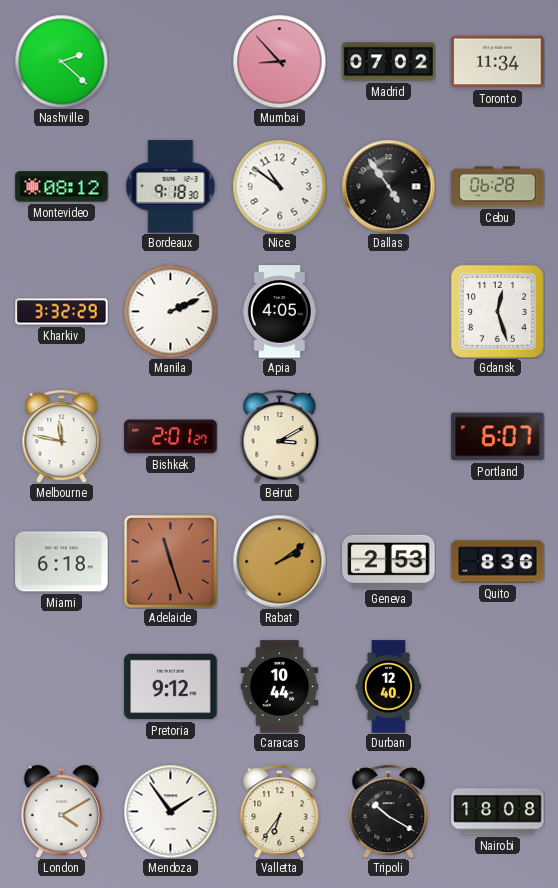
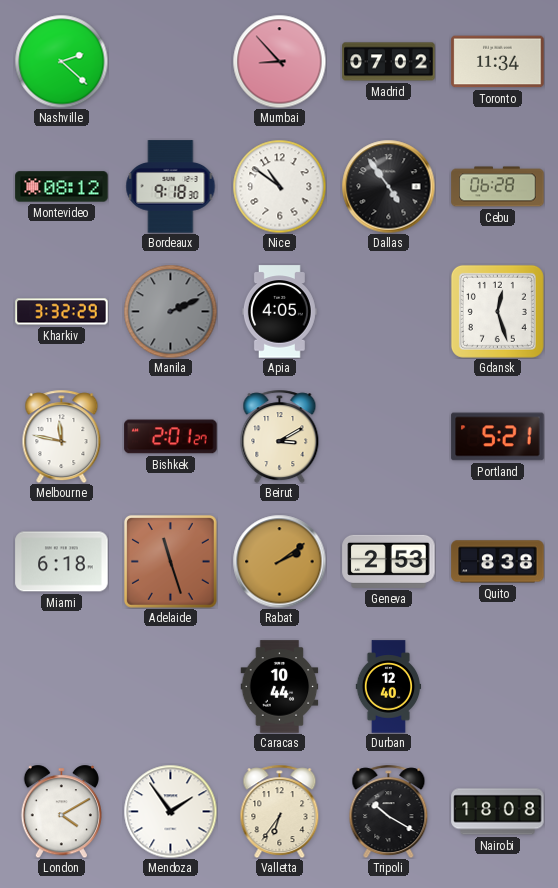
Manila dial: white -> grey
Portland: 6:07 -> 5:21
Quito: 8:36 -> 8:38
Pretoria: 9:12 -> none
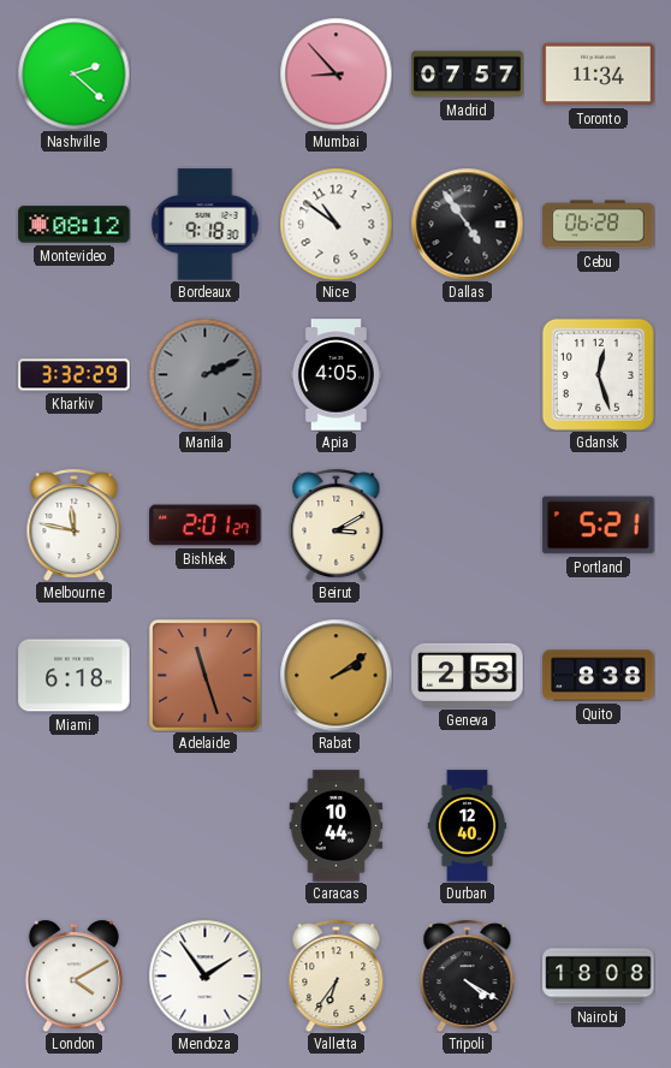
Madrid: 07:02 -> 07:57
Tripoli: 10:20 -> 4:20
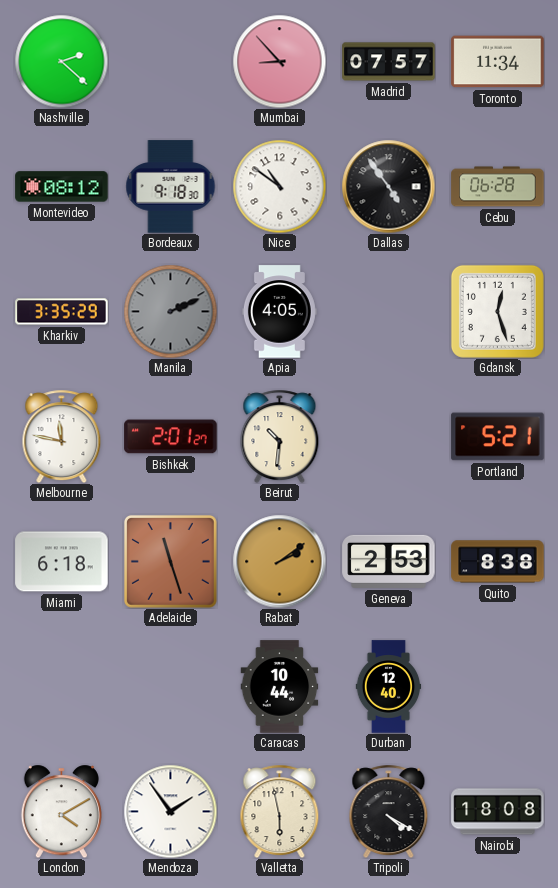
Kharkiv: 3:32 -> 3:35
Beirut: 3:10 -> 10:31
Valletta: 6:36 -> 5:58
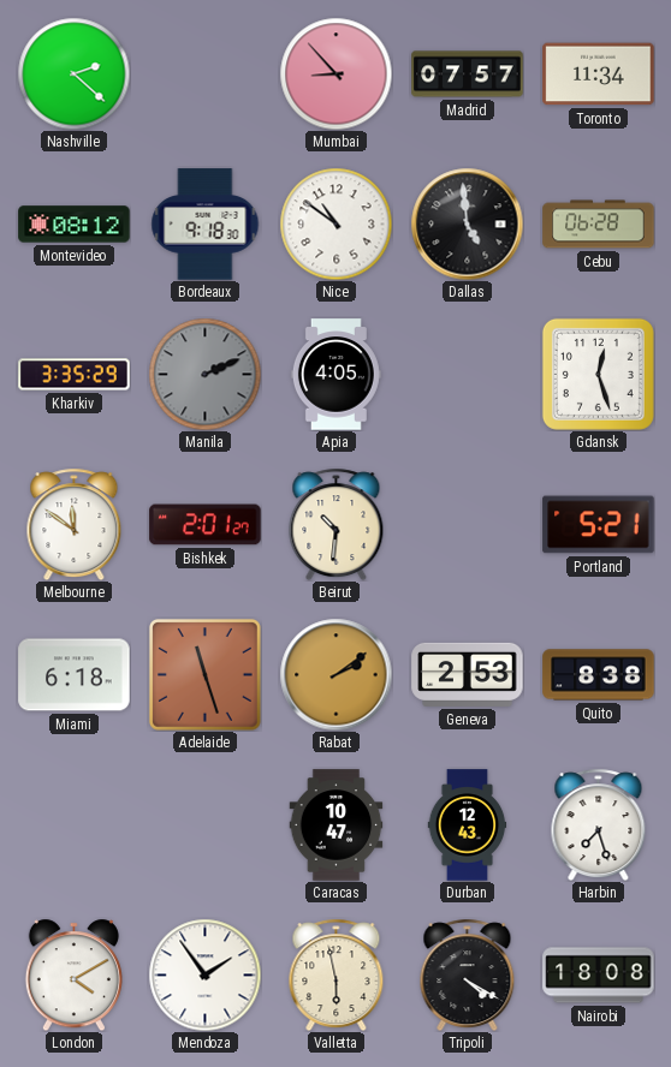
Dallas: 4:54 -> 4:59
Melbourne: 11:47 -> 11:51
Caracas: 10:44 -> 10:47
Durban: 12:40 -> 12:43
Harbin: none -> 7:27
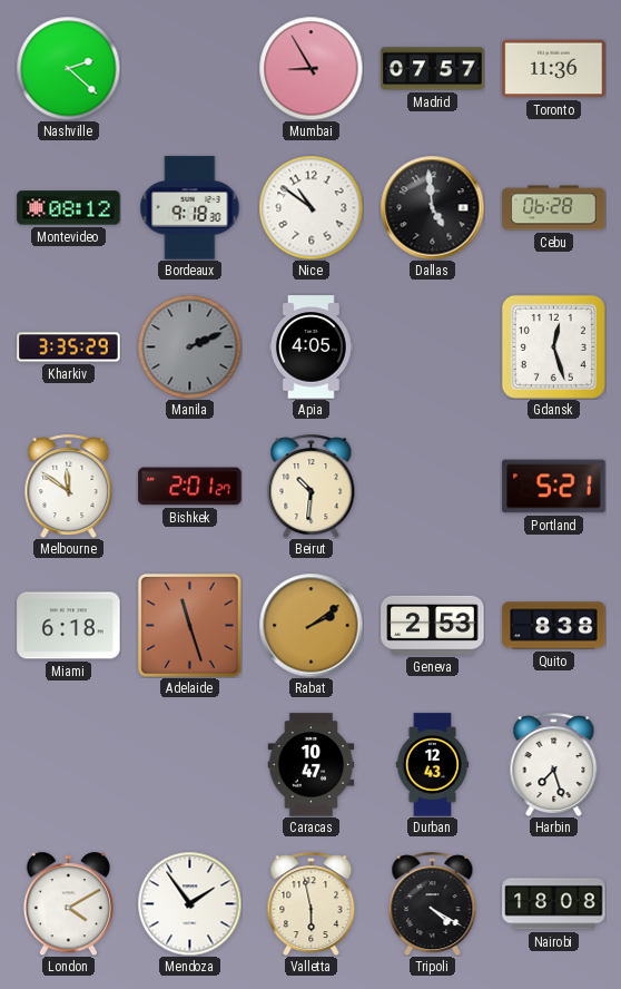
Mumbai: 8:53 -> 8:55
Toronto: 11:34 -> 11:36
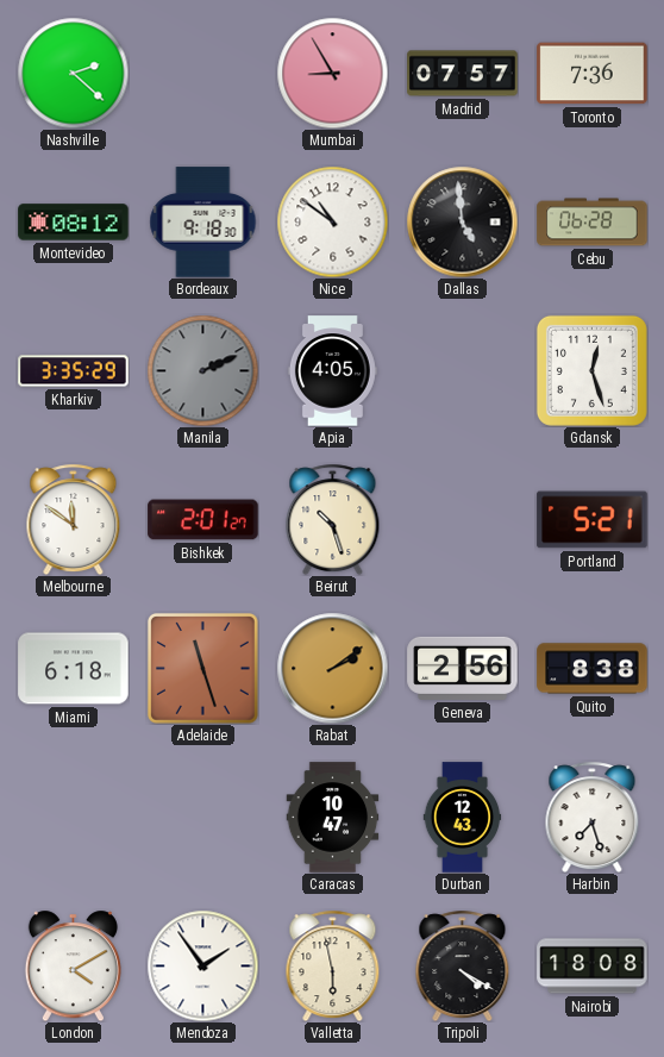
Toronto: 11:36 -> 7:36
Beirut: 10:31 -> 10:27
Geneva: 2:53 -> 2:56
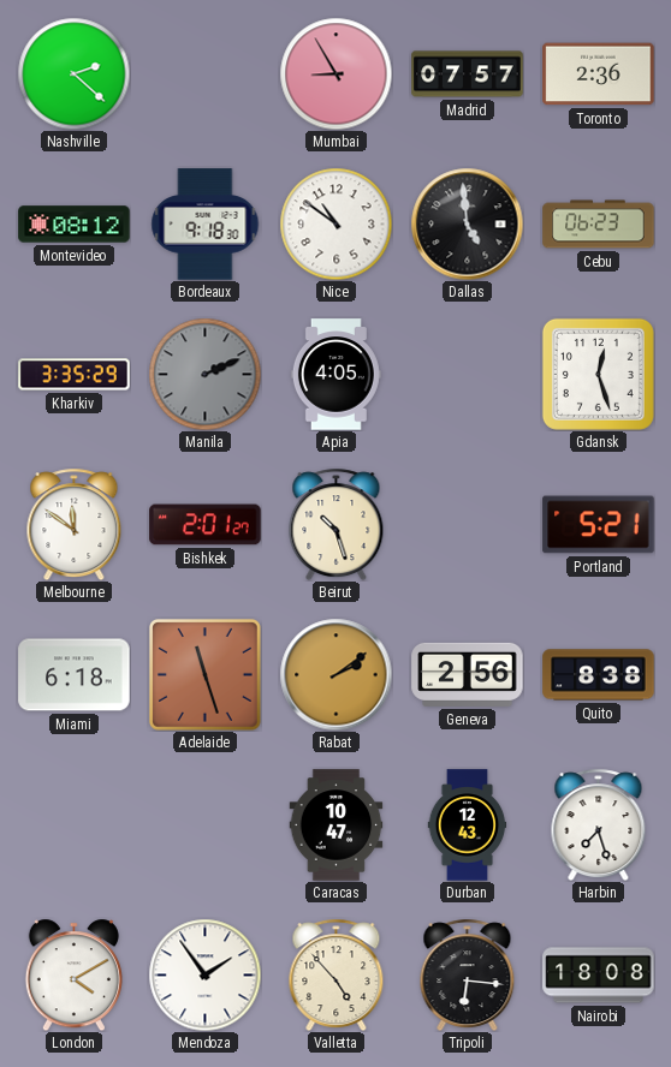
Toronto: 7:36 -> 2:36
Cebu: 06:28 -> 06:23
Valletta: 5:58 -> 4:53
Tripoli: 4:20 -> 6:16
